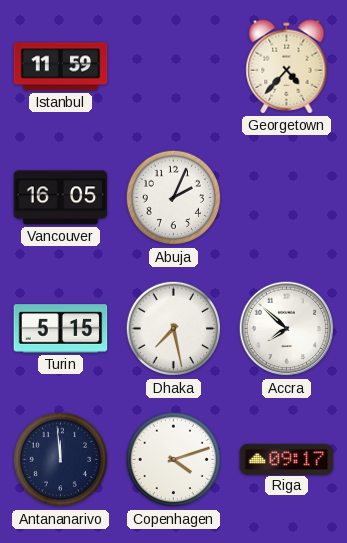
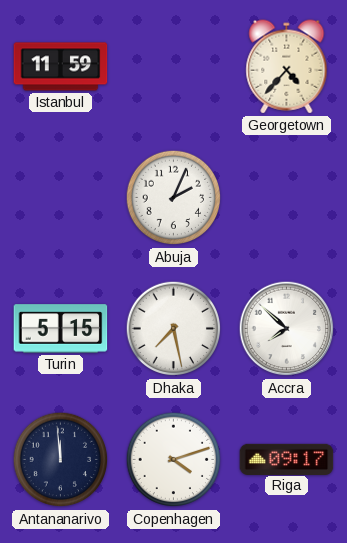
Vancouver: 16:05 -> none
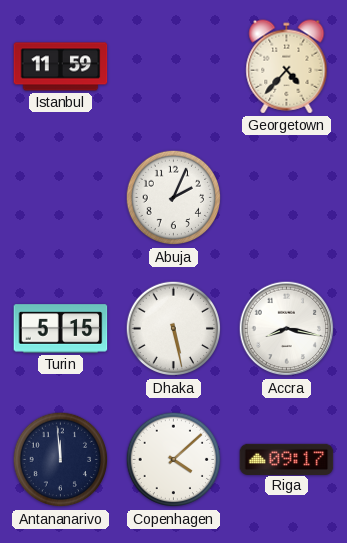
Dhaka: 7:28 -> 5:28
Accra: 7:52 -> 8:17
Copenhagen: 4:12 -> 4:08
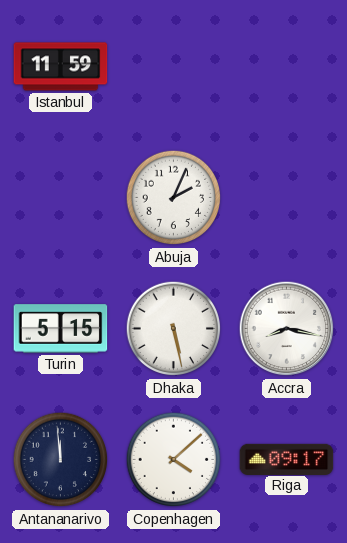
Georgetown: 4:37 -> none
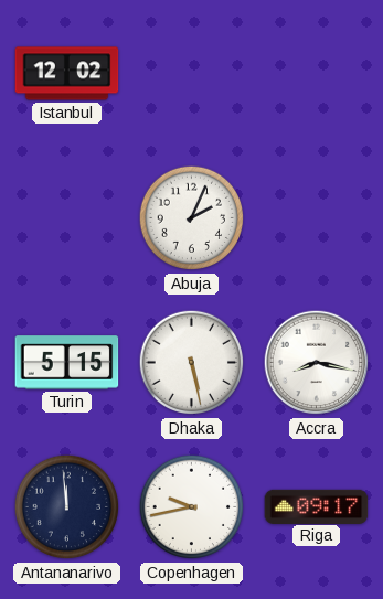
Istanbul: 11:59 -> 12:02
Copenhagen: 4:08 -> 9:43
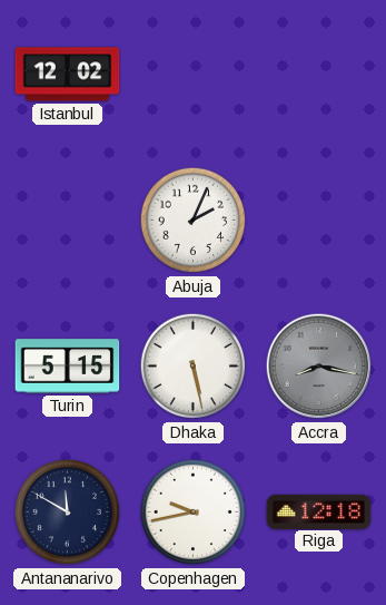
Accra dial: white -> grey
Antananarivo: 11:59 -> 11:50
Riga: 09:17 -> 12:18
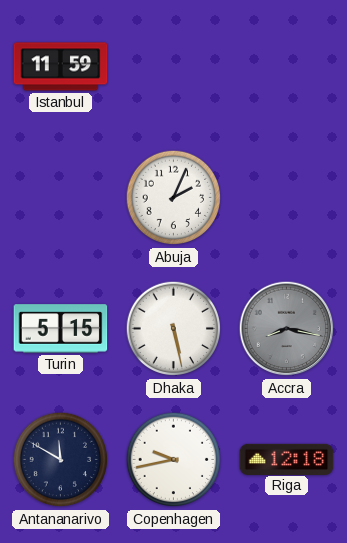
Istanbul: 12:02 -> 11:59
